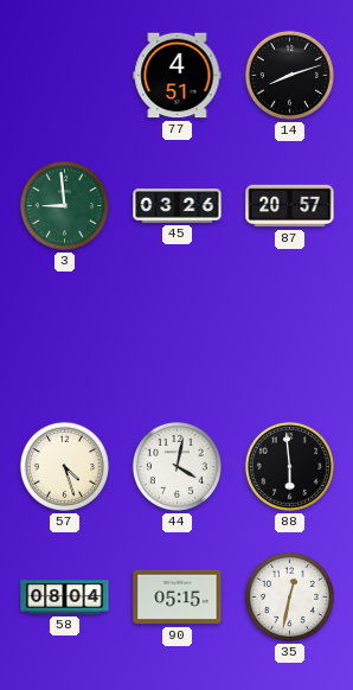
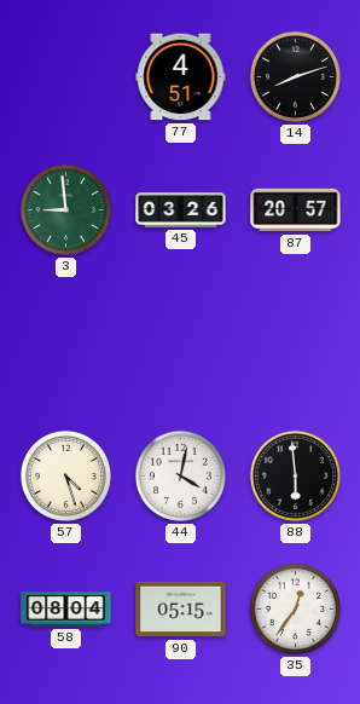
35: 12:32 -> 12:36
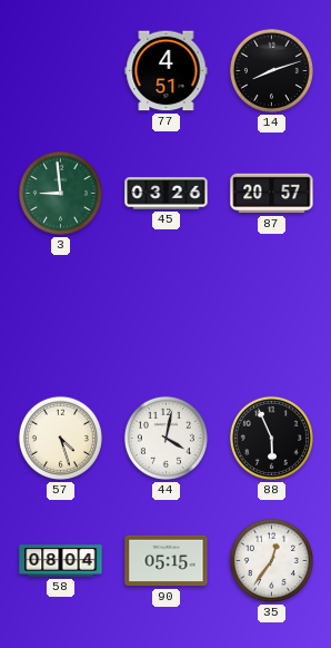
88: 5:59 -> 5:56
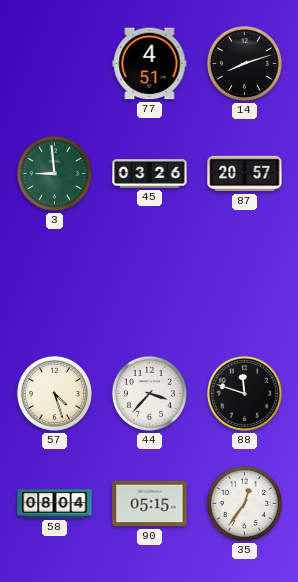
44: 4:02 -> 3:37
88: 5:56 -> 11:48
